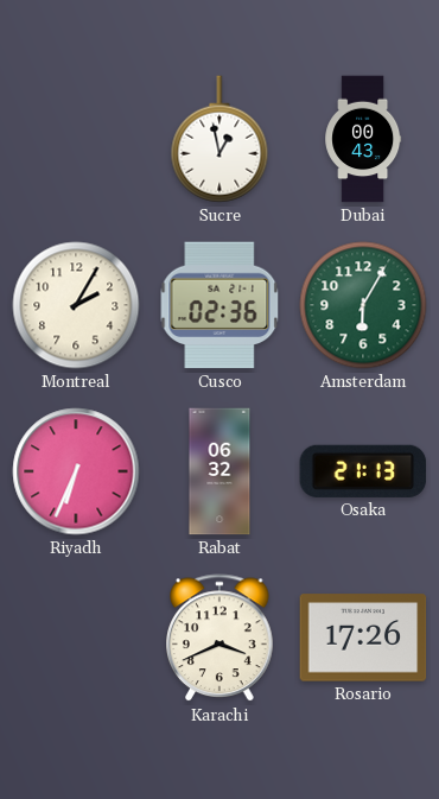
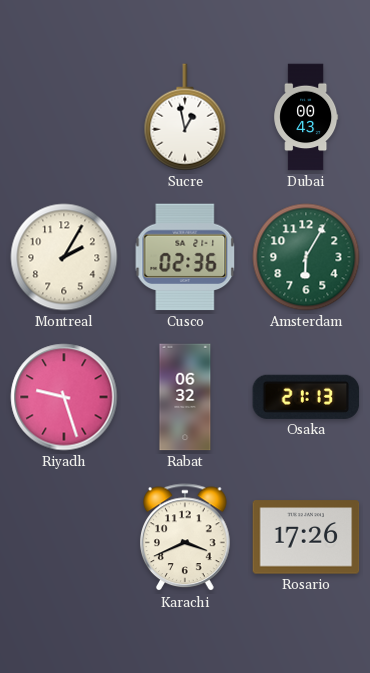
Riyadh: 6:34 -> 9:27
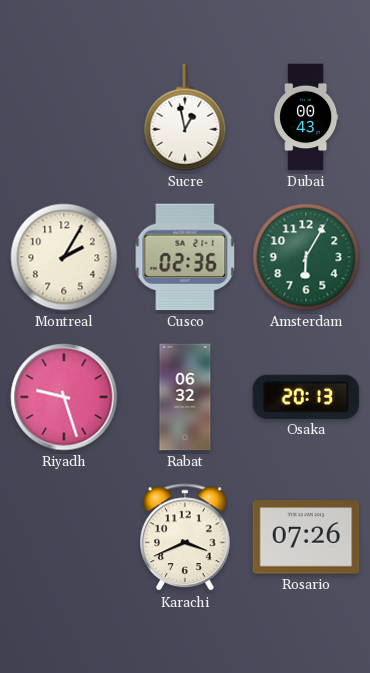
Osaka: 21:13 -> 20:13
Rosario: 17:26 -> 07:26
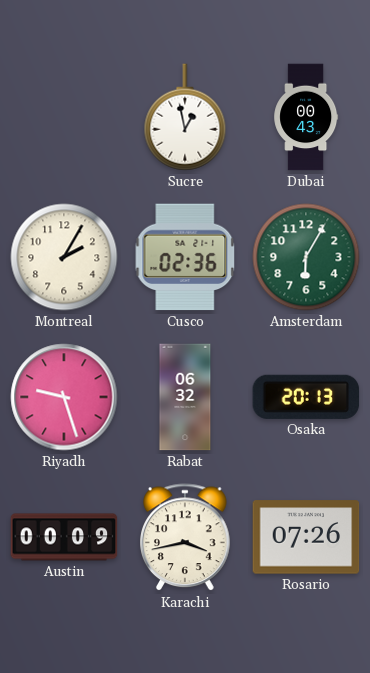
Austin: none -> 00:09
Karachi: 3:41 -> 3:43
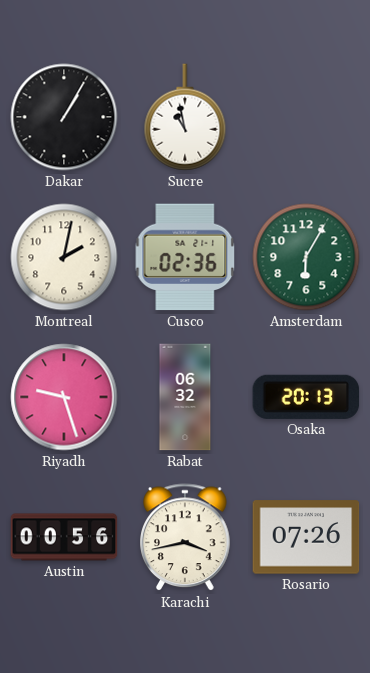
Dakar: none -> 1:05
Sucre: 12:58 -> 10:58
Dubai: 00:43 -> none
Montreal: 2:05 -> 2:02
Austin: 00:09 -> 00:56
